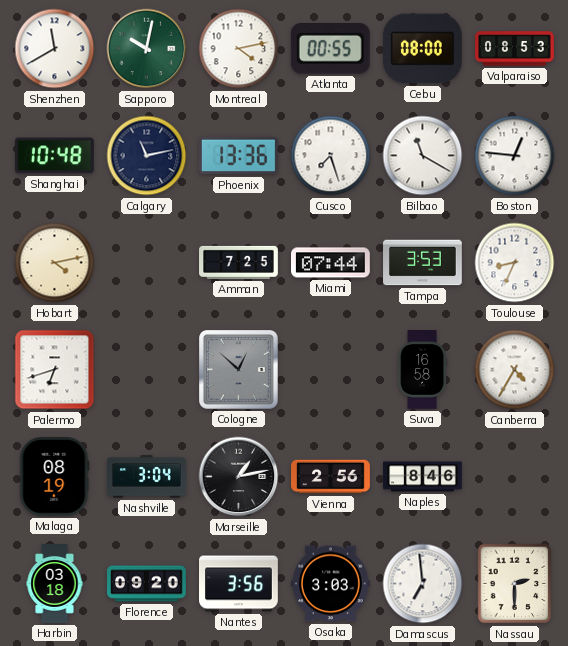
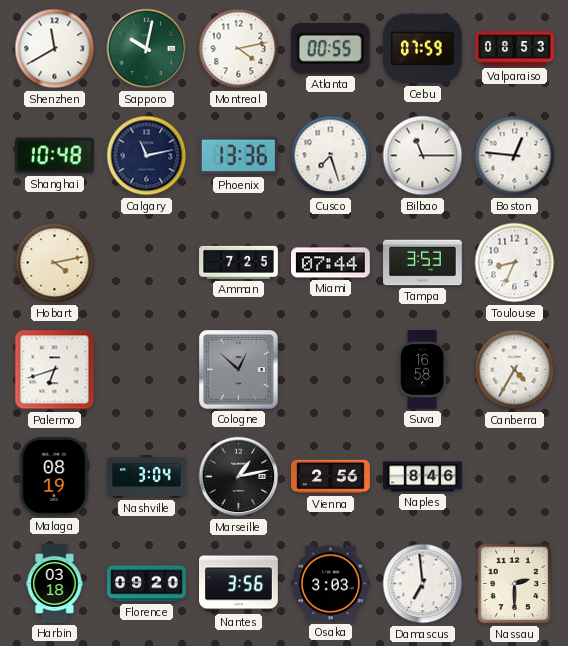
Cebu: 08:00 -> 07:59
Bilbao: 11:20 -> 11:15
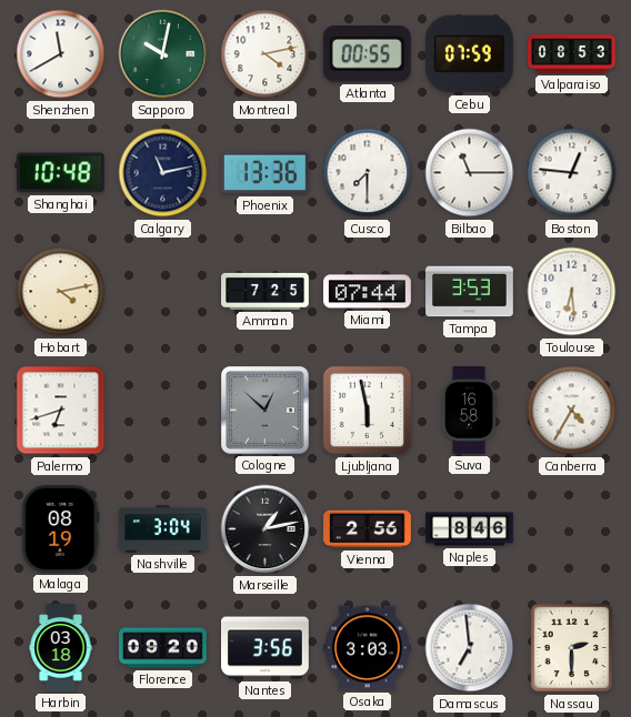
Cusco: 7:27 -> 7:30
Toulouse: 8:34 -> 6:29
Ljubljana: none -> 5:58
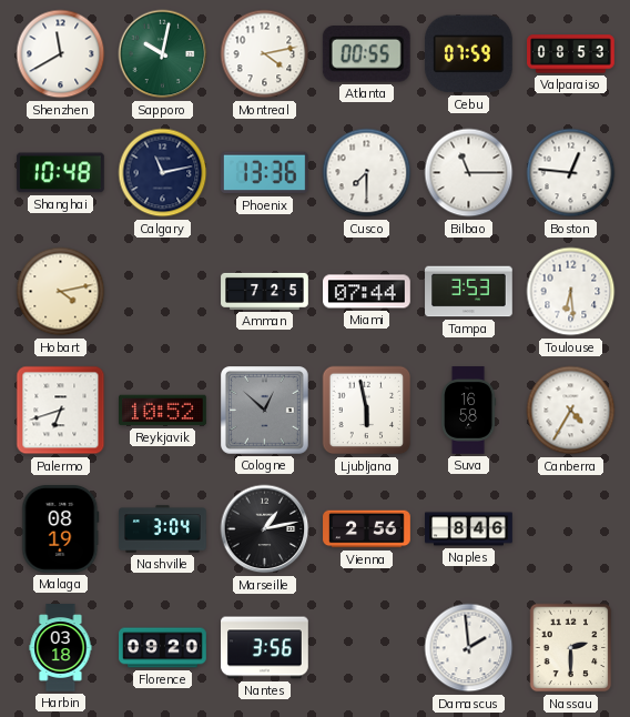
Reykjavik: none -> 10:52
Osaka: 3:03 -> none
Damascus: 6:59 -> 1:59
